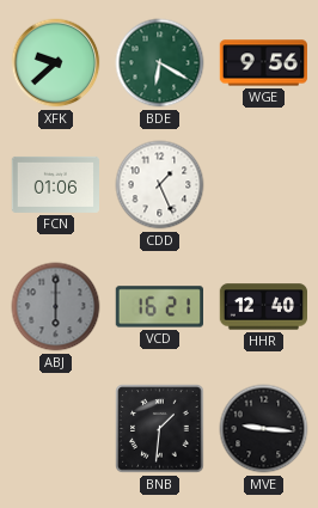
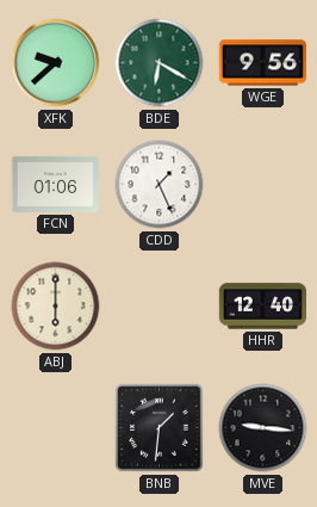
ABJ dial: grey -> cream
VCD: 16:21 -> none
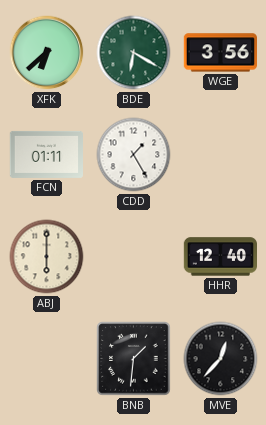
XFK: 9:38 -> 6:38
WGE: 9:56 -> 3:56
FCN: 01:06 -> 01:11
CDD: 1:26 -> 1:25
MVE: 9:16 -> 12:37
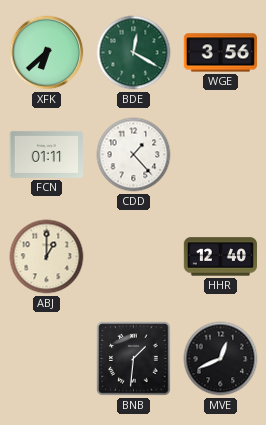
BDE: 6:20 -> 12:20
CDD: 1:25 -> 1:23
ABJ: 6:00 -> 1:00
MVE: 12:37 -> 12:41
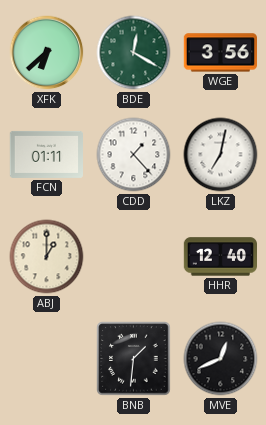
LKZ: none -> 7:02
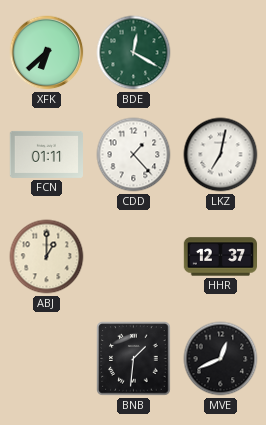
WGE: 3:56 -> none
HHR: 12:40 -> 12:37
